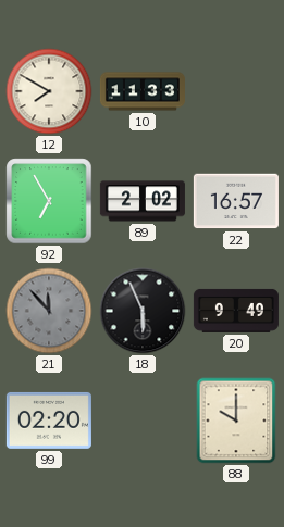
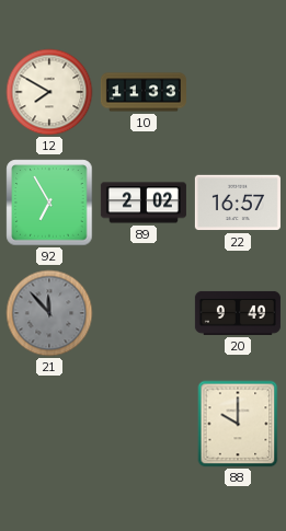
18: 5:56 -> none
99: 02:20 -> none
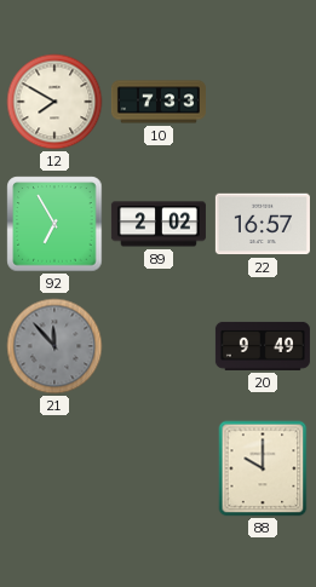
10: 11:33 -> 7:33
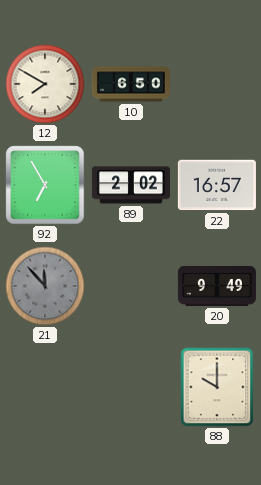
10: 7:33 -> 6:50
